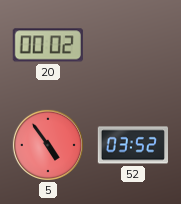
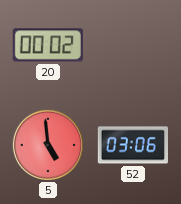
5: 4:54 -> 4:59
52: 03:52 -> 03:06
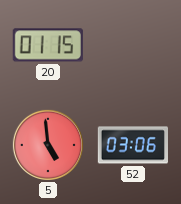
20: 00:02 -> 01:15
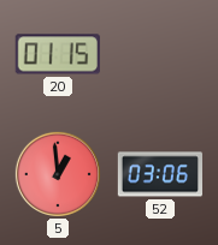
5: 4:59 -> 12:59
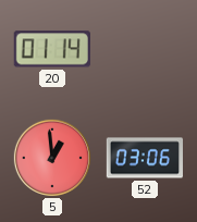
20: 01:15 -> 01:14
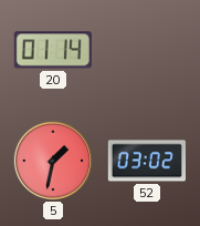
5: 12:59 -> 1:32
52: 03:06 -> 03:02
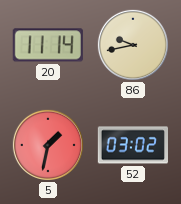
20: 01:14 -> 11:14
86: none -> 9:43
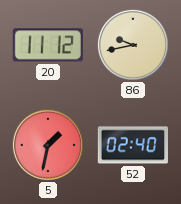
20: 11:14 -> 11:12
52: 03:02 -> 02:40
